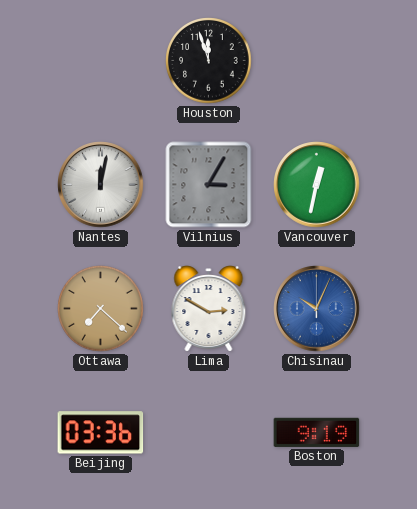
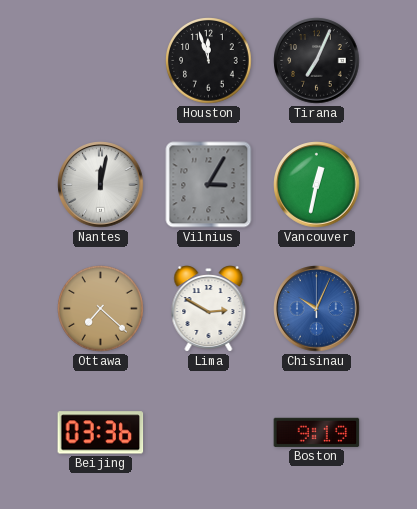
Tirana: none -> 7:04
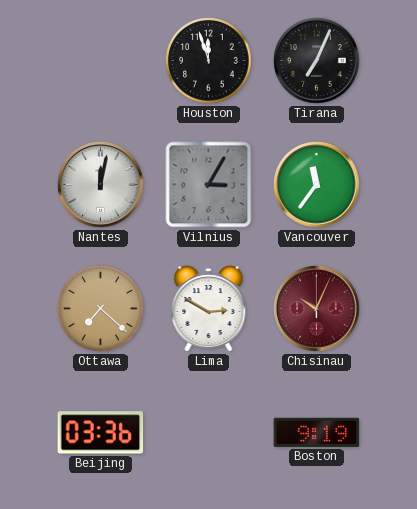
Vancouver: 12:32 -> 11:36
Chisinau dial: blue -> burgundy
